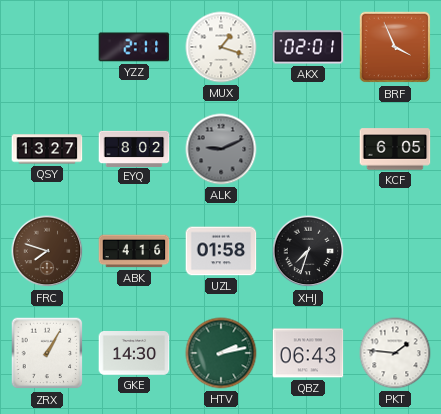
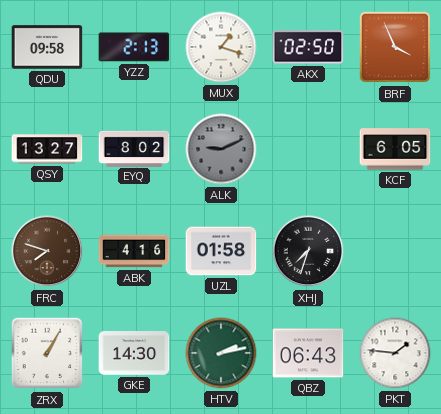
QDU: none -> 09:58
YZZ: 2:11 -> 2:13
AKX: 02:01 -> 02:50
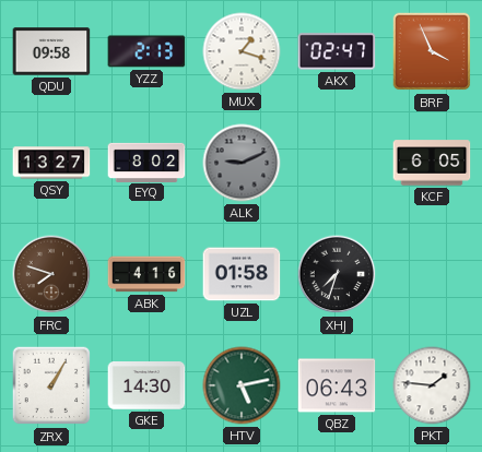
AKX: 02:50 -> 02:47
HTV: 2:13 -> 5:13
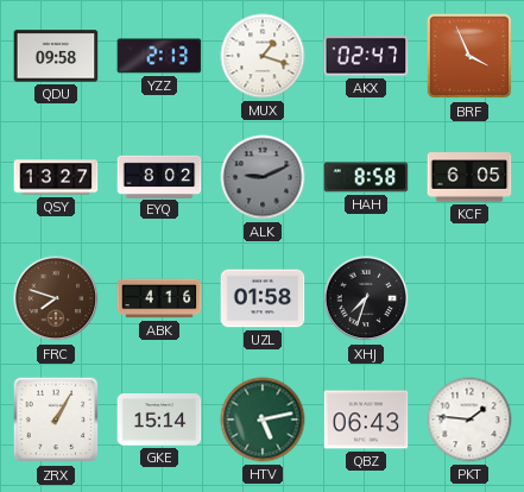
HAH: none -> 8:58
GKE: 14:30 -> 15:14
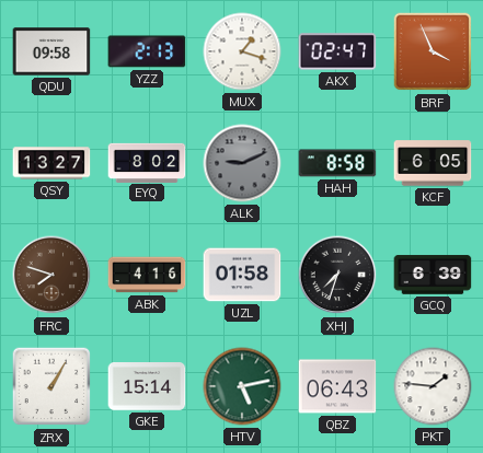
GCQ: none -> 6:39
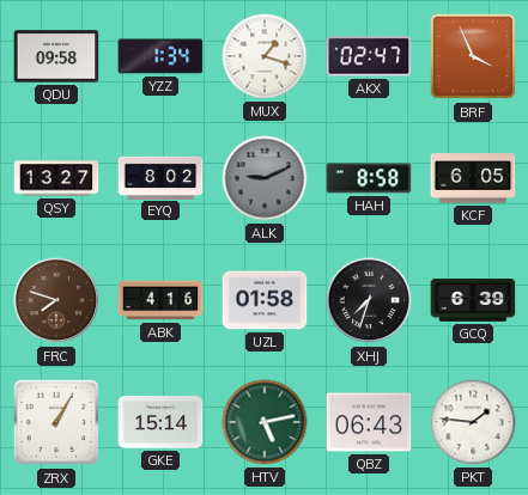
YZZ: 2:13 -> 1:34
